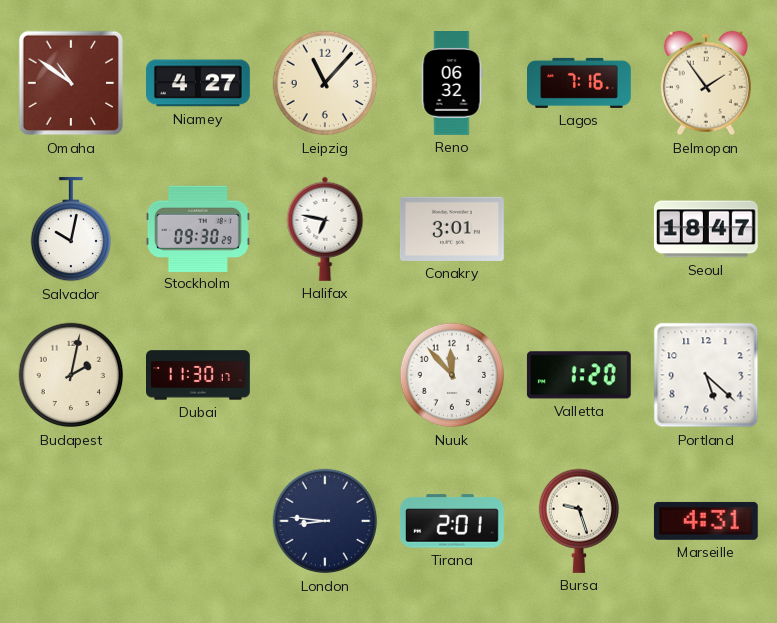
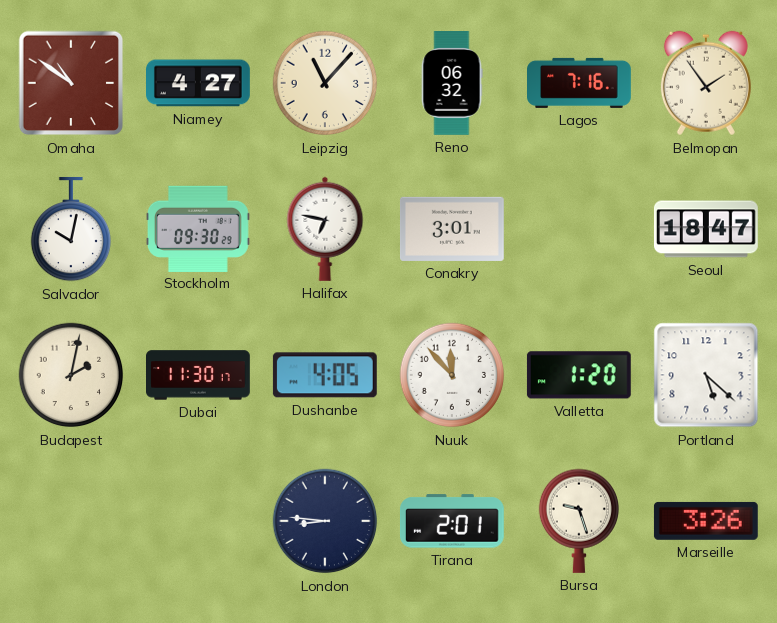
Dushanbe: none -> 4:05
Marseille: 4:31 -> 3:26
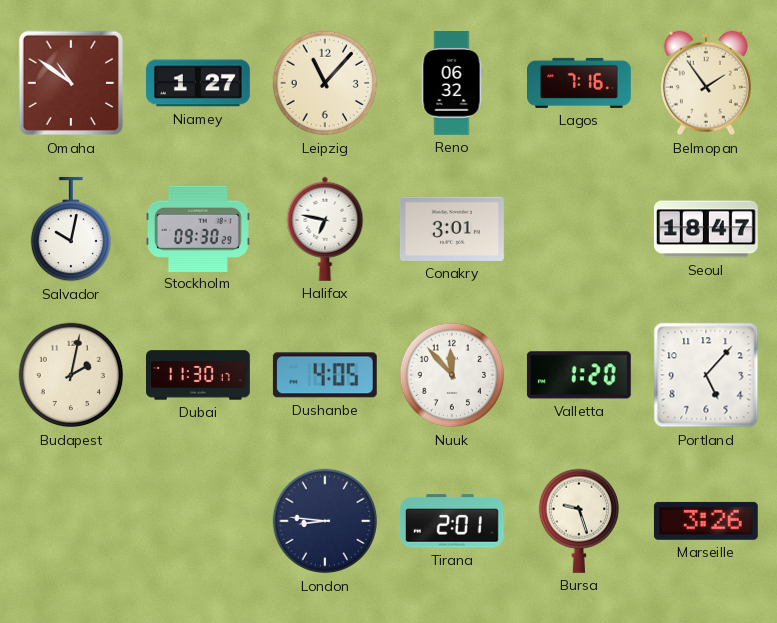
Niamey: 4:27 -> 1:27
Portland: 5:22 -> 5:07
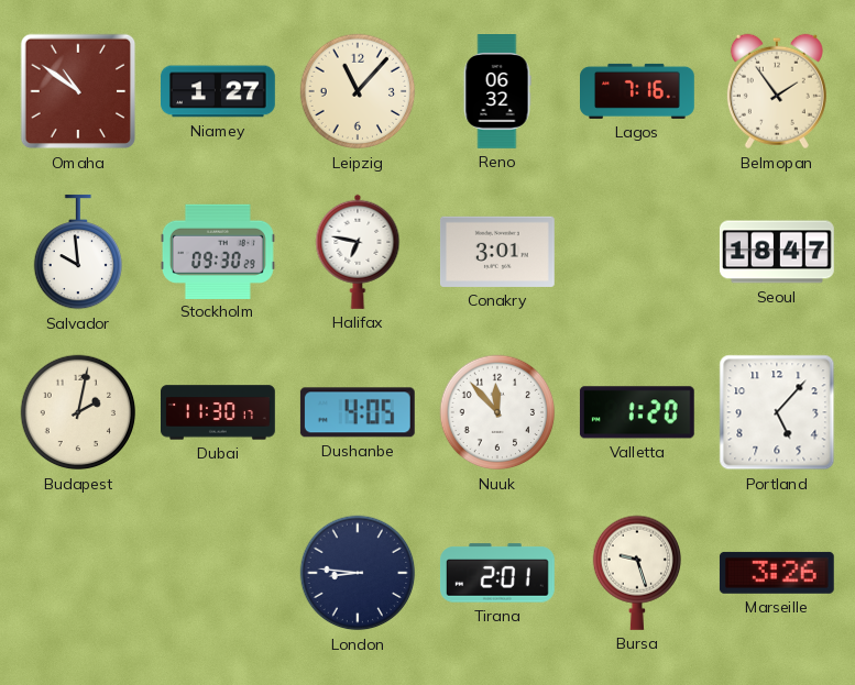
Salvador: 10:02 -> 9:59
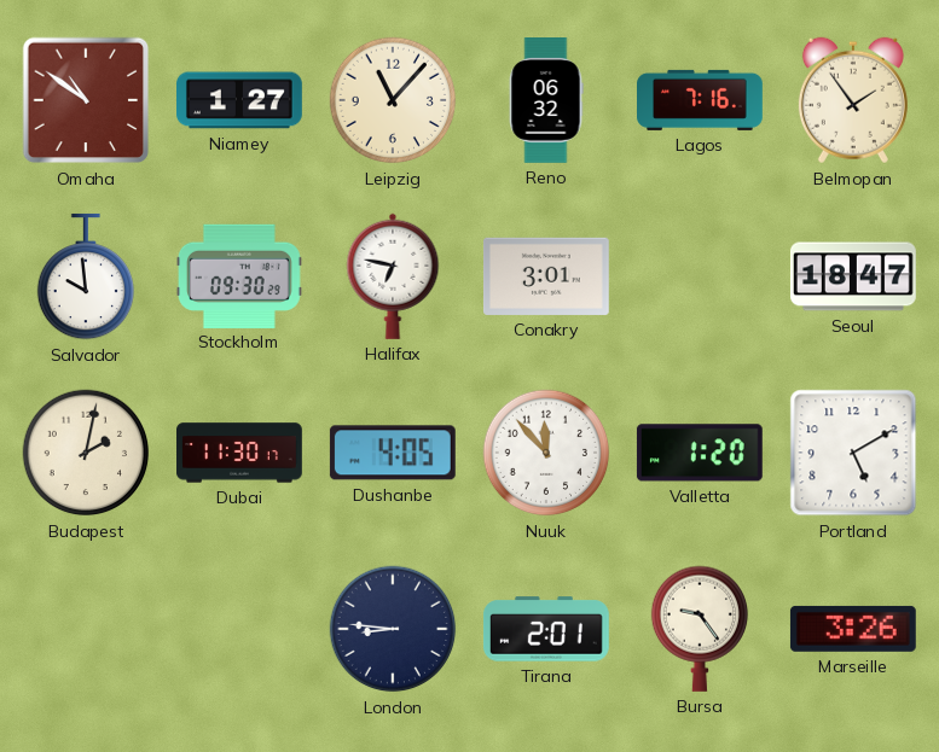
Portland: 5:07 -> 5:10
Bursa: 9:27 -> 9:24
